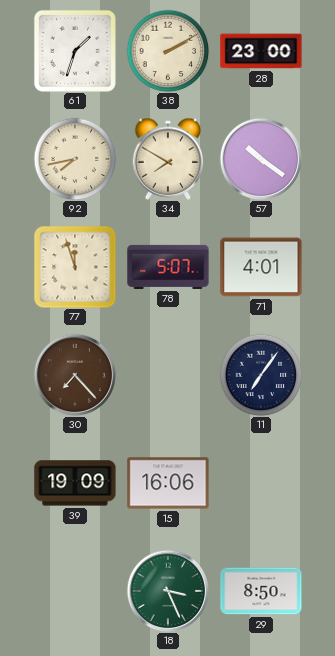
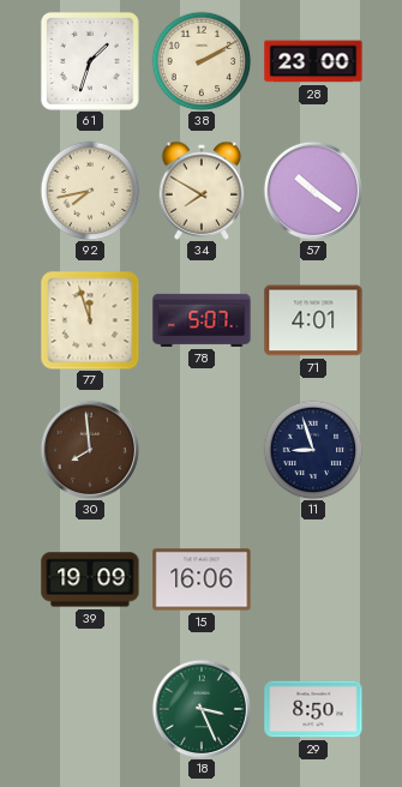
30: 7:23 -> 7:59
11: 7:06 -> 8:57
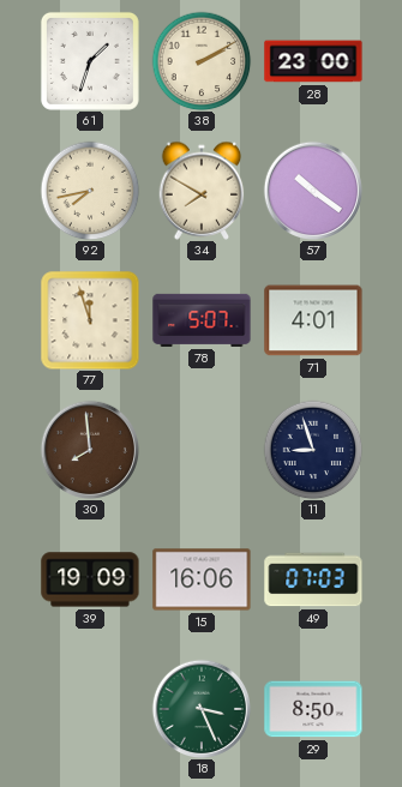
49: none -> 07:03
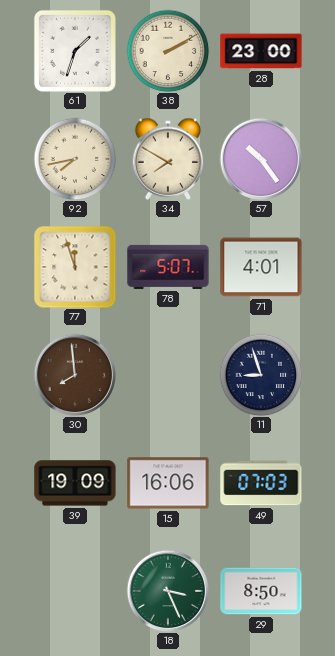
57: 10:21 -> 10:24
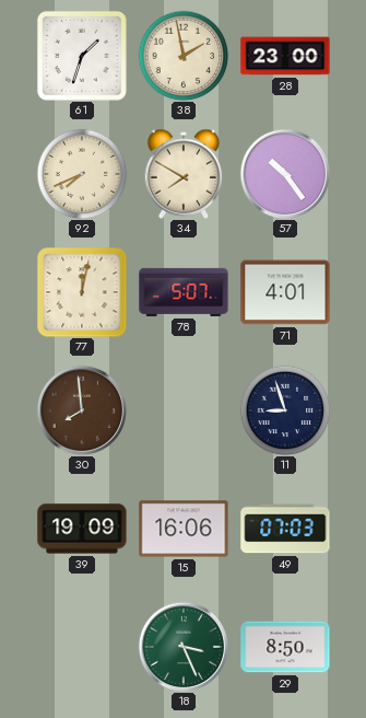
38: 2:10 -> 1:58
92: 7:43 -> 7:41
77: 11:57 -> 12:02
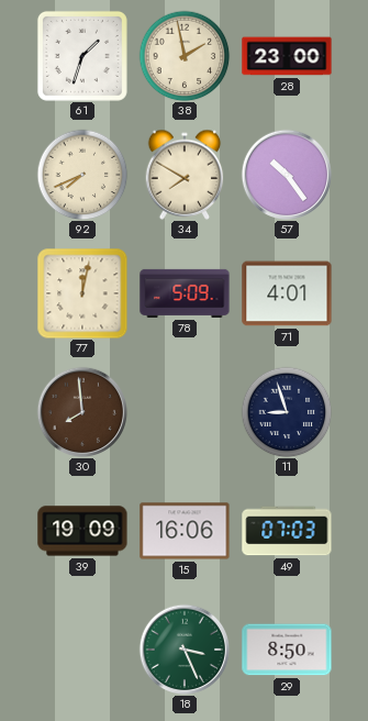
78: 5:07 -> 5:09
